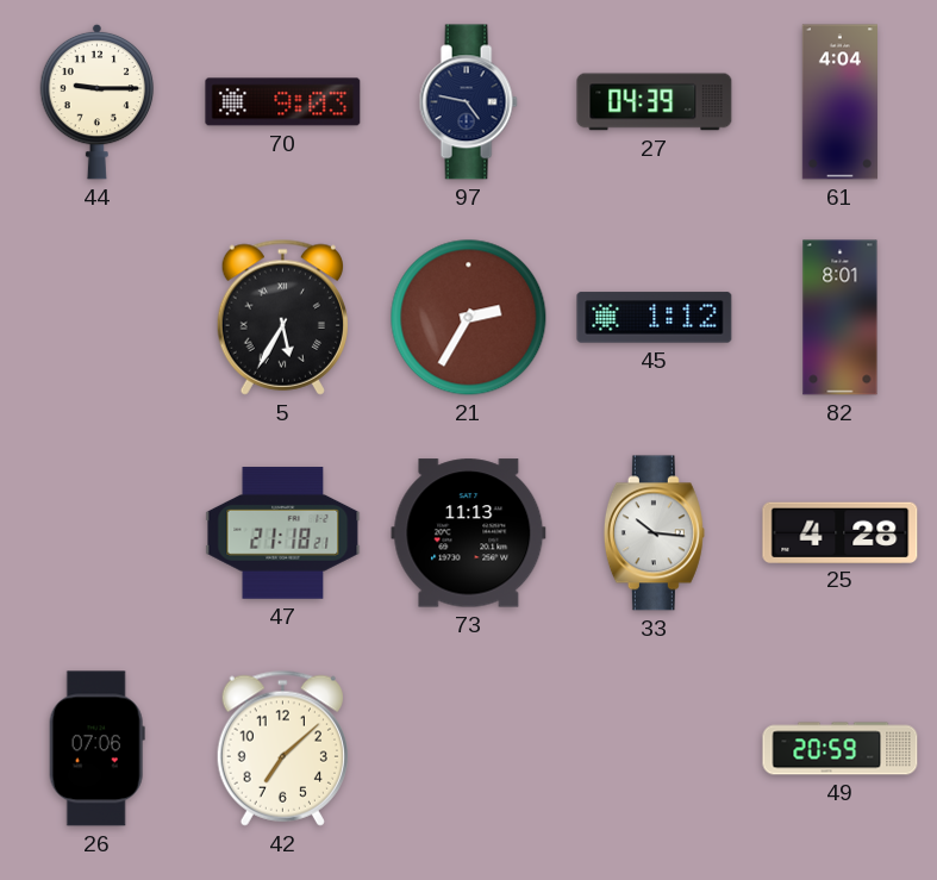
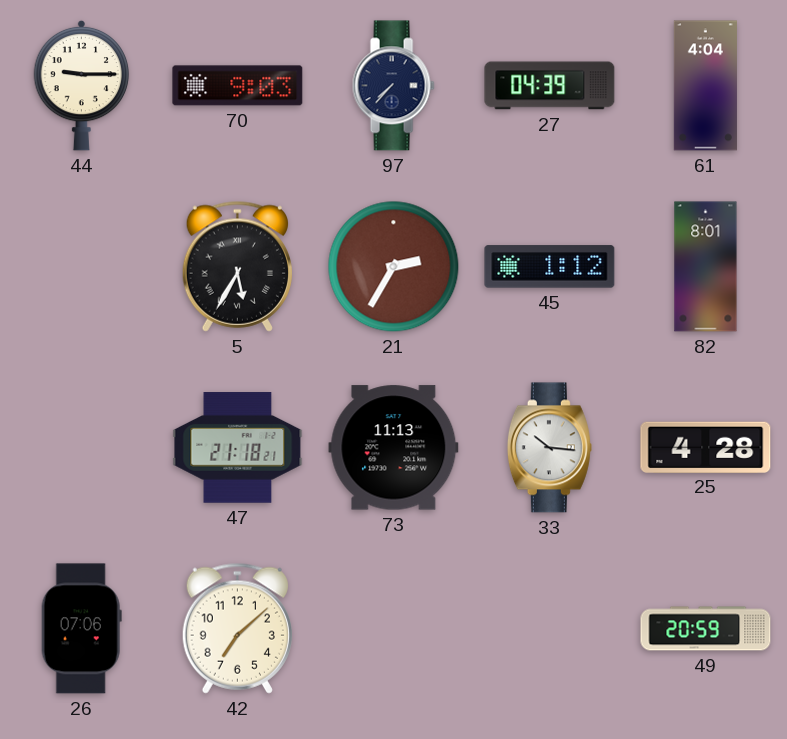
97: 4:47 -> 7:37
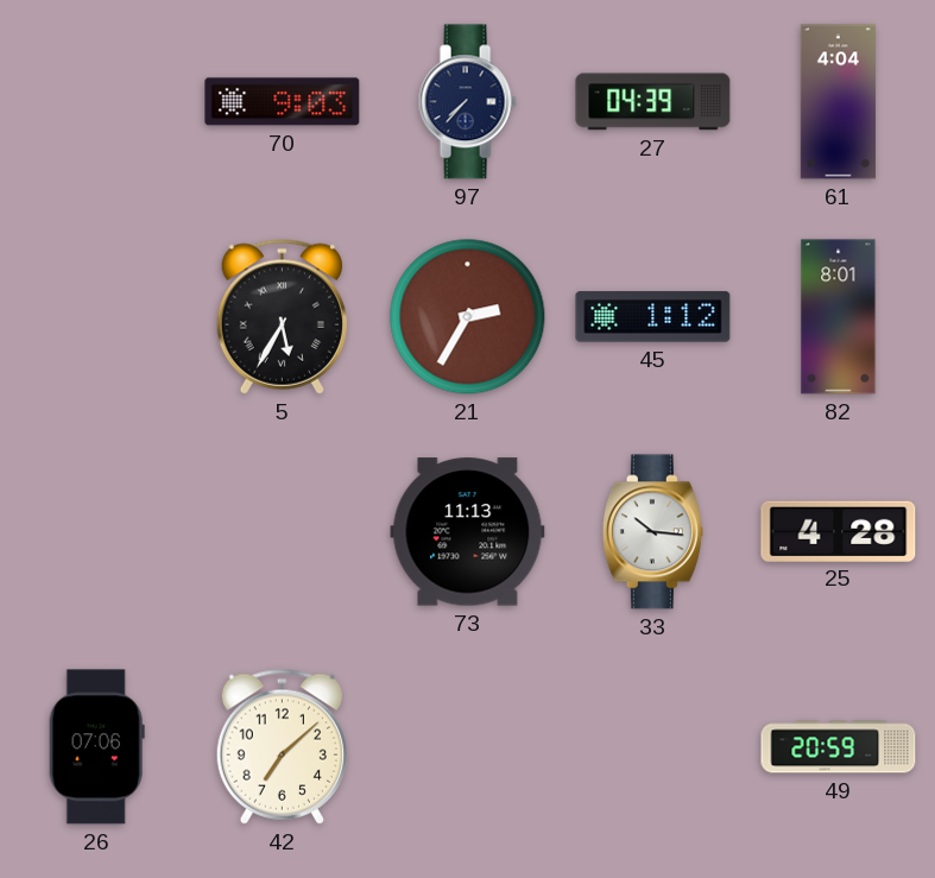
44: 9:15 -> none
47: 21:18 -> none
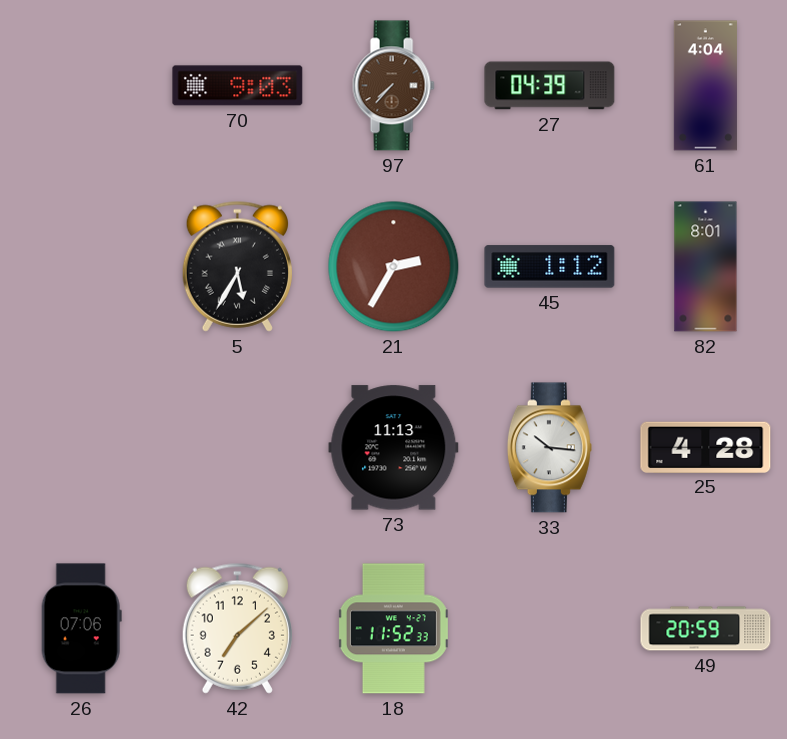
97 dial: navy -> brown
18: none -> 11:52
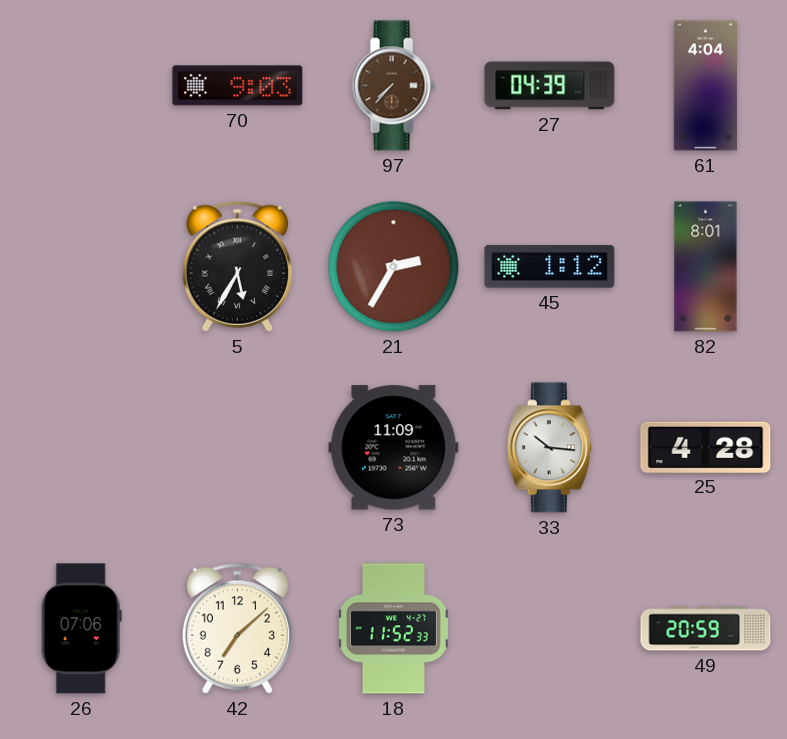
73: 11:13 -> 11:09
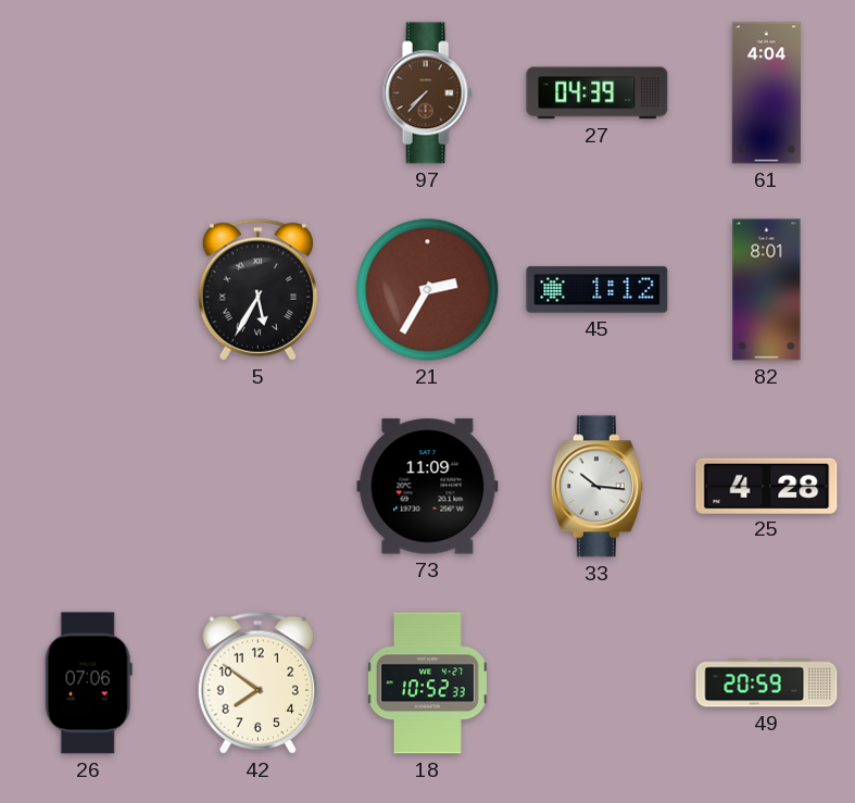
70: 9:03 -> none
42: 7:08 -> 7:51
18: 11:52 -> 10:52
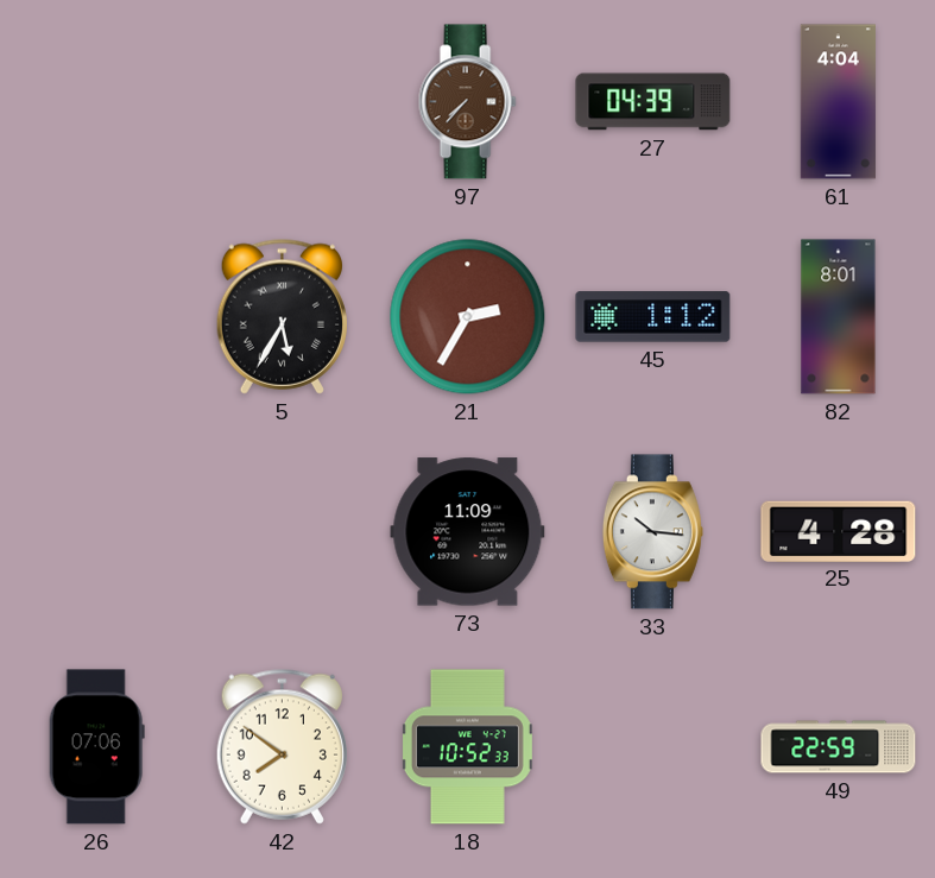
49: 20:59 -> 22:59
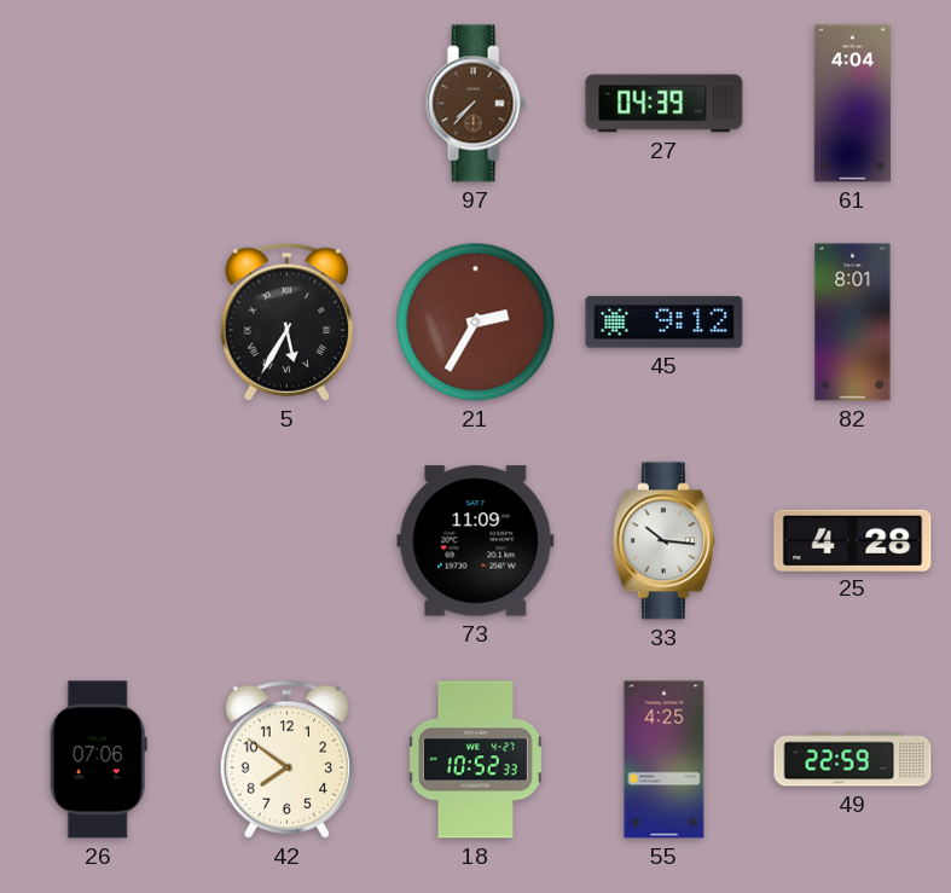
45: 1:12 -> 9:12
55: none -> 4:25
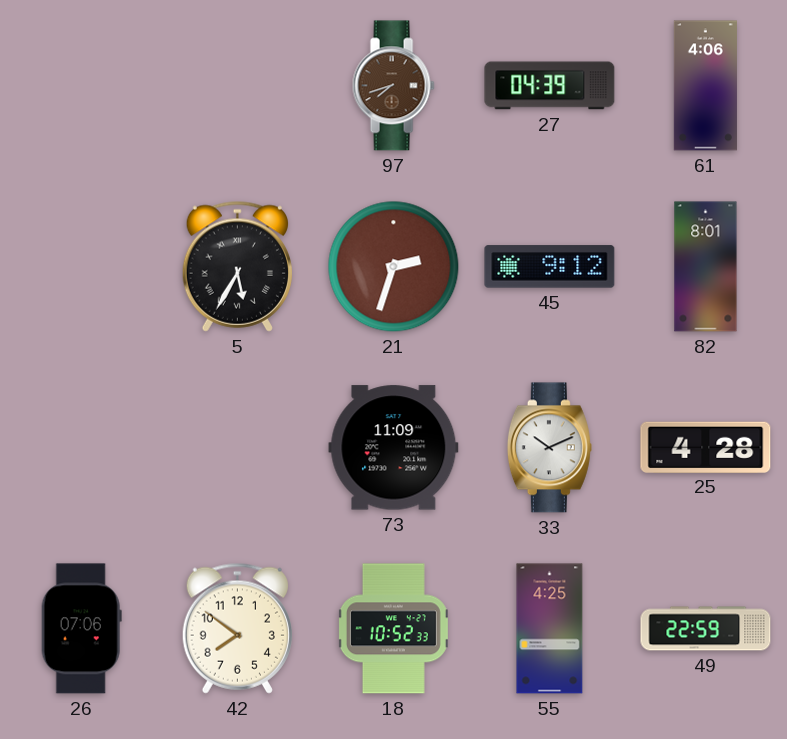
97: 7:37 -> 7:42
61: 4:04 -> 4:06
21: 2:35 -> 2:33
33: 10:16 -> 10:11
